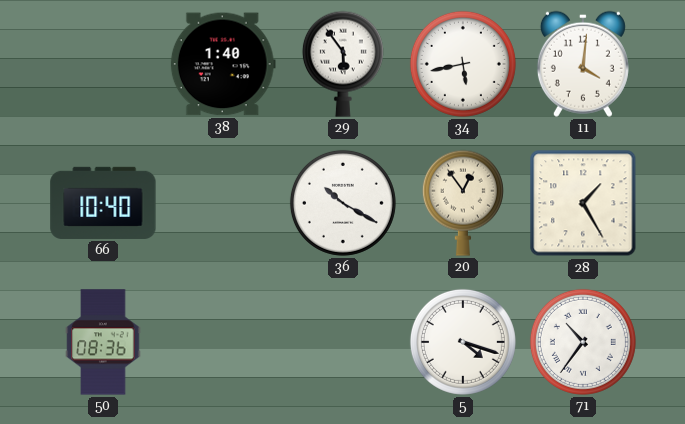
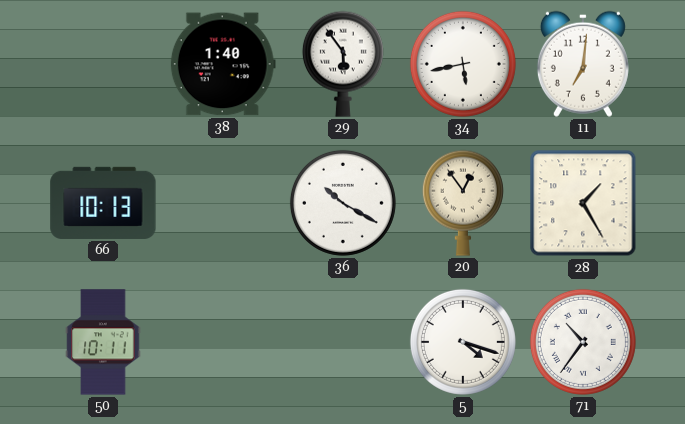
11: 4:01 -> 7:01
66: 10:40 -> 10:13
50: 08:36 -> 10:11
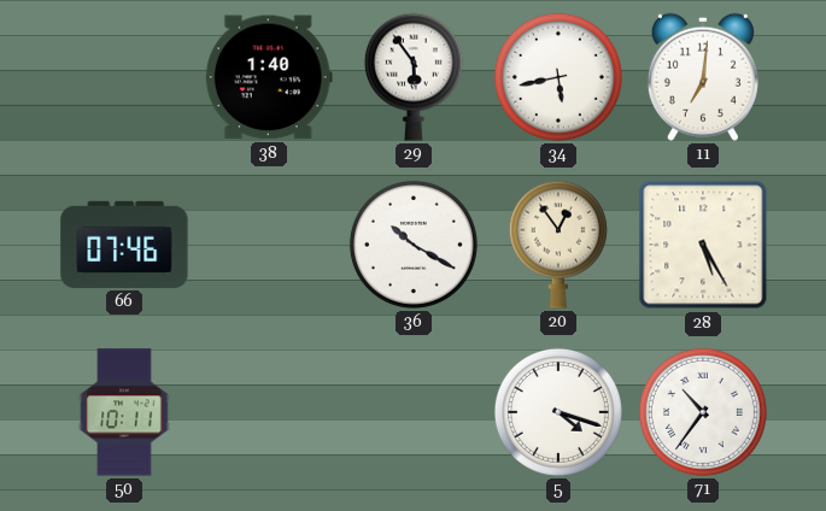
66: 10:13 -> 07:46
28: 1:25 -> 5:25
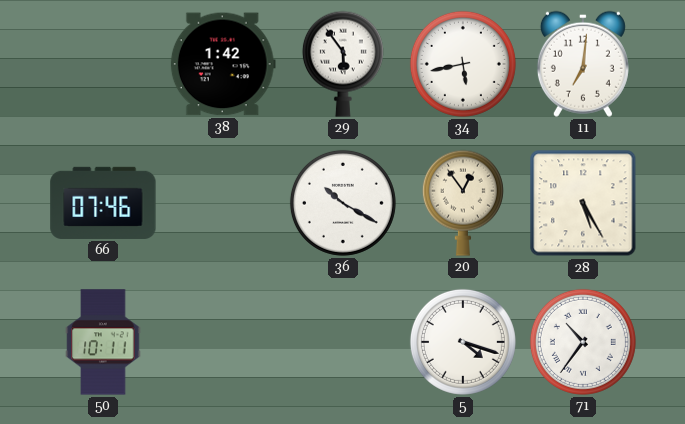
38: 1:40 -> 1:42
